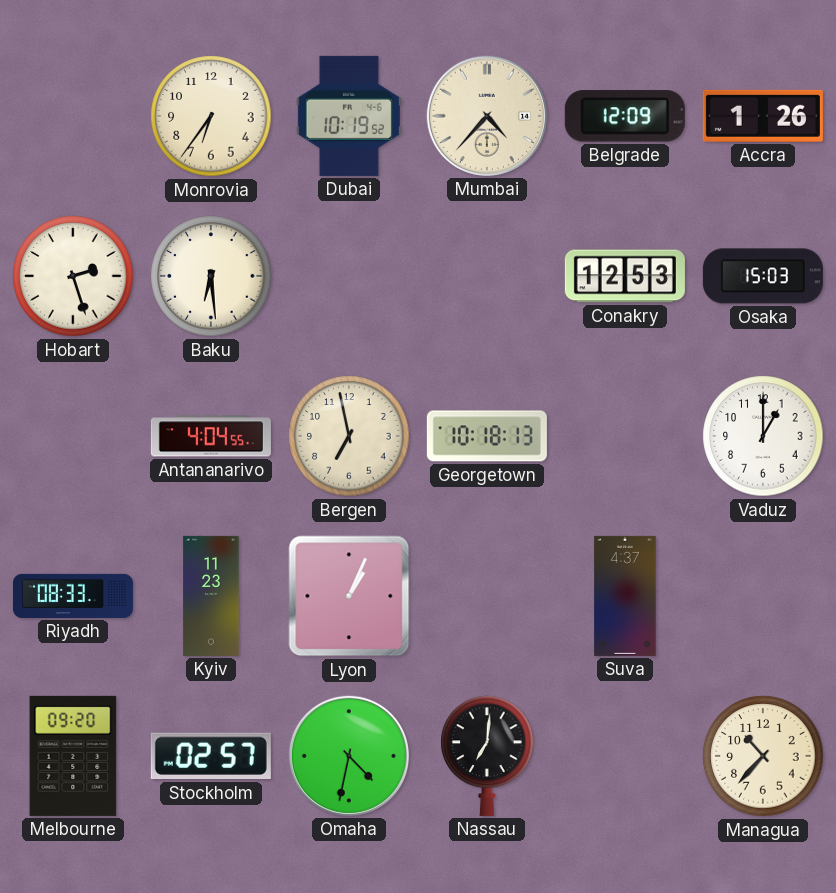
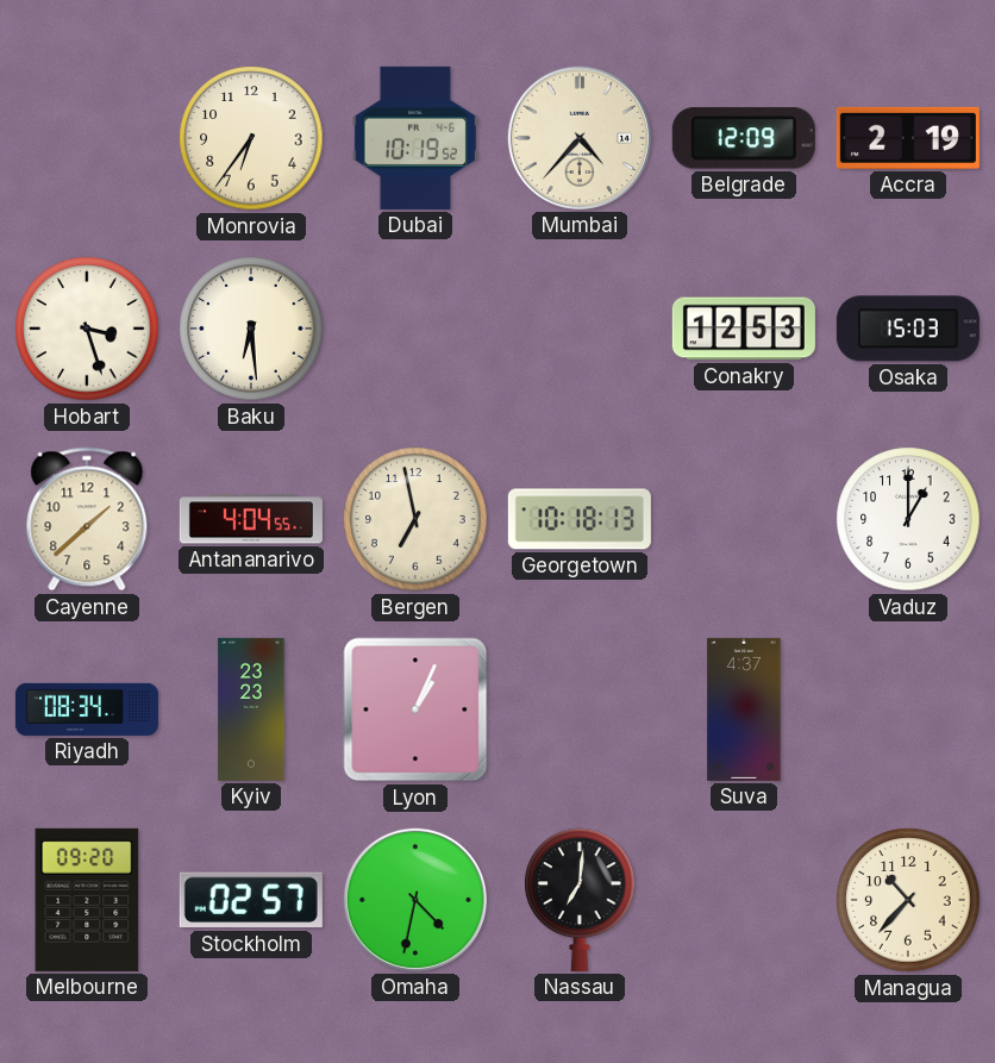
Accra: 1:26 -> 2:19
Hobart: 2:27 -> 3:27
Cayenne: none -> 1:38
Riyadh: 08:33 -> 08:34
Kyiv: 11:23 -> 23:23
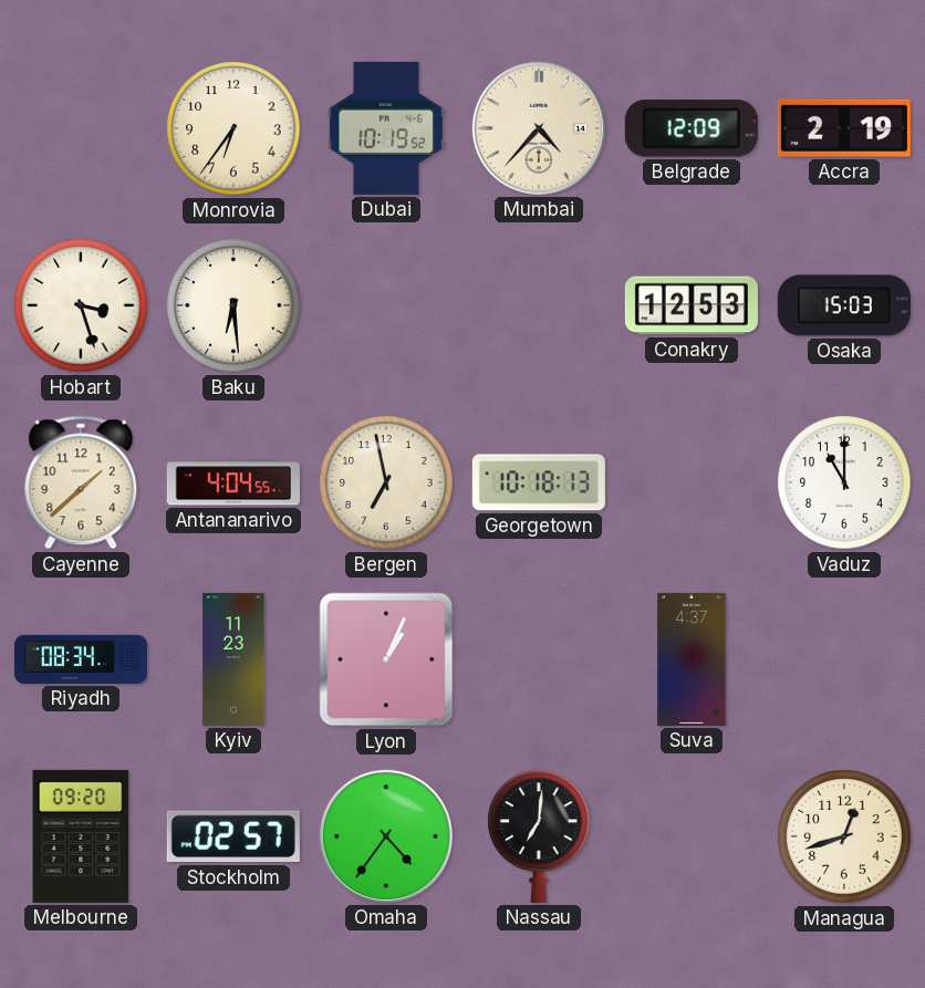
Vaduz: 1:00 -> 11:00
Kyiv: 23:23 -> 11:23
Omaha: 4:32 -> 4:36
Managua: 10:37 -> 12:42
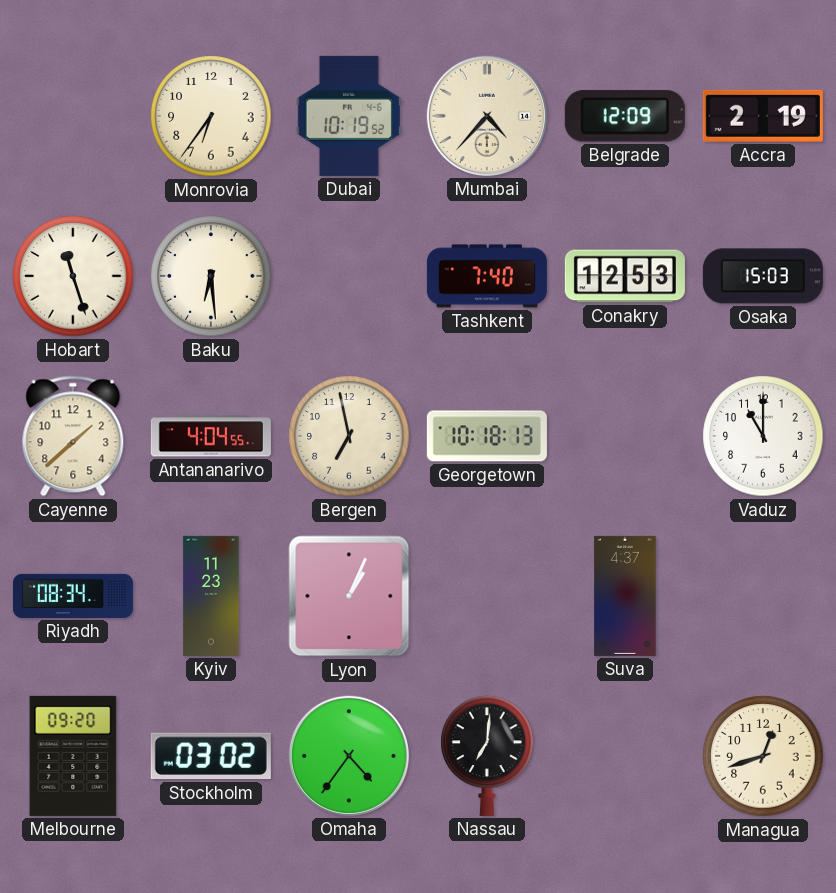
Hobart: 3:27 -> 11:27
Tashkent: none -> 7:40
Stockholm: 02:57 -> 03:02
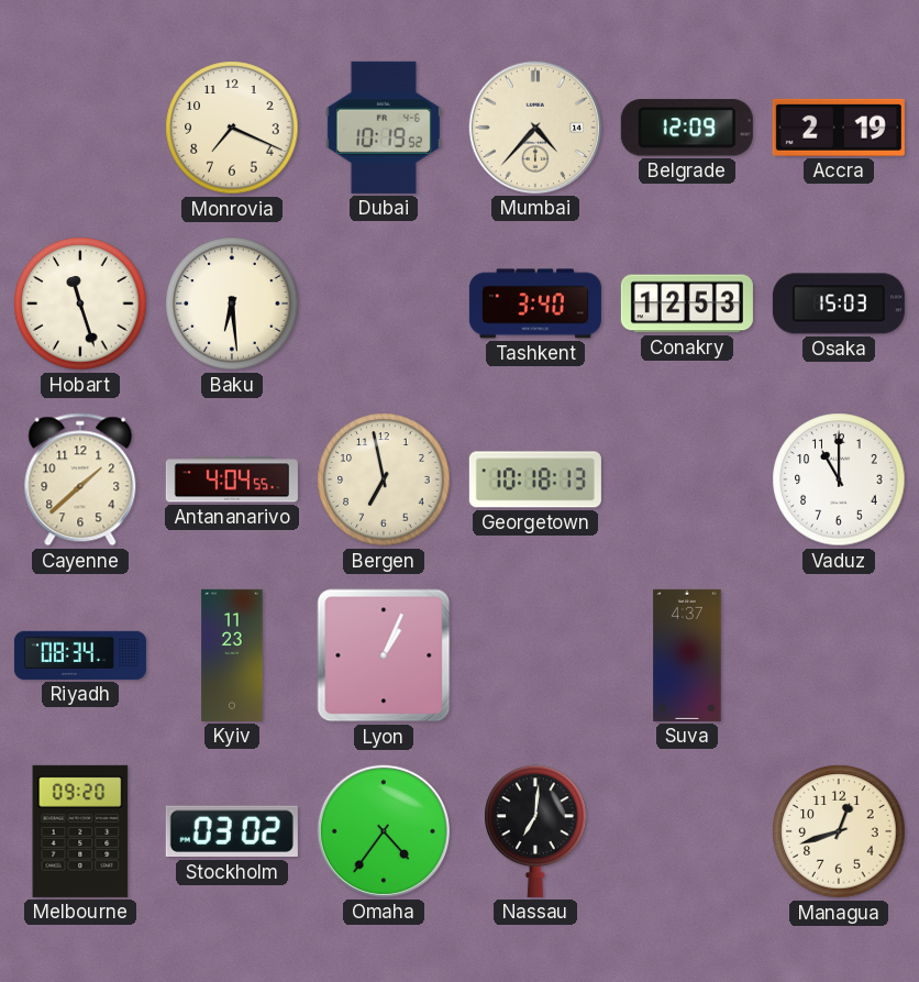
Monrovia: 6:36 -> 7:19
Tashkent: 7:40 -> 3:40
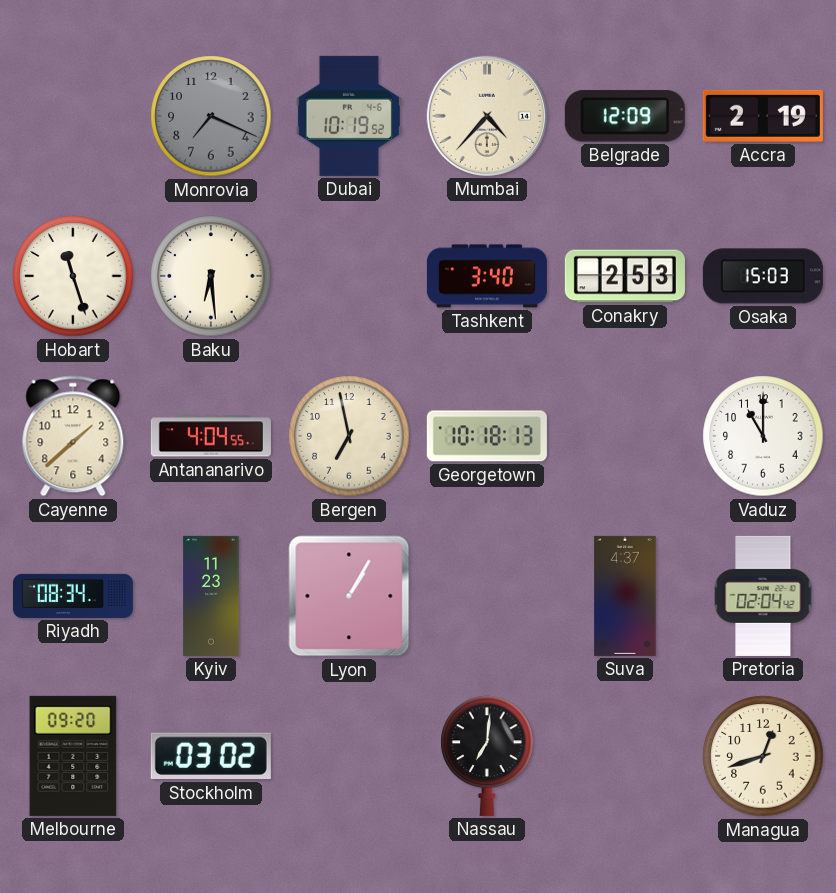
Monrovia dial: cream -> grey
Conakry: 12:53 -> 2:53
Lyon: 1:04 -> 1:05
Pretoria: none -> 02:04
Omaha: 4:36 -> none
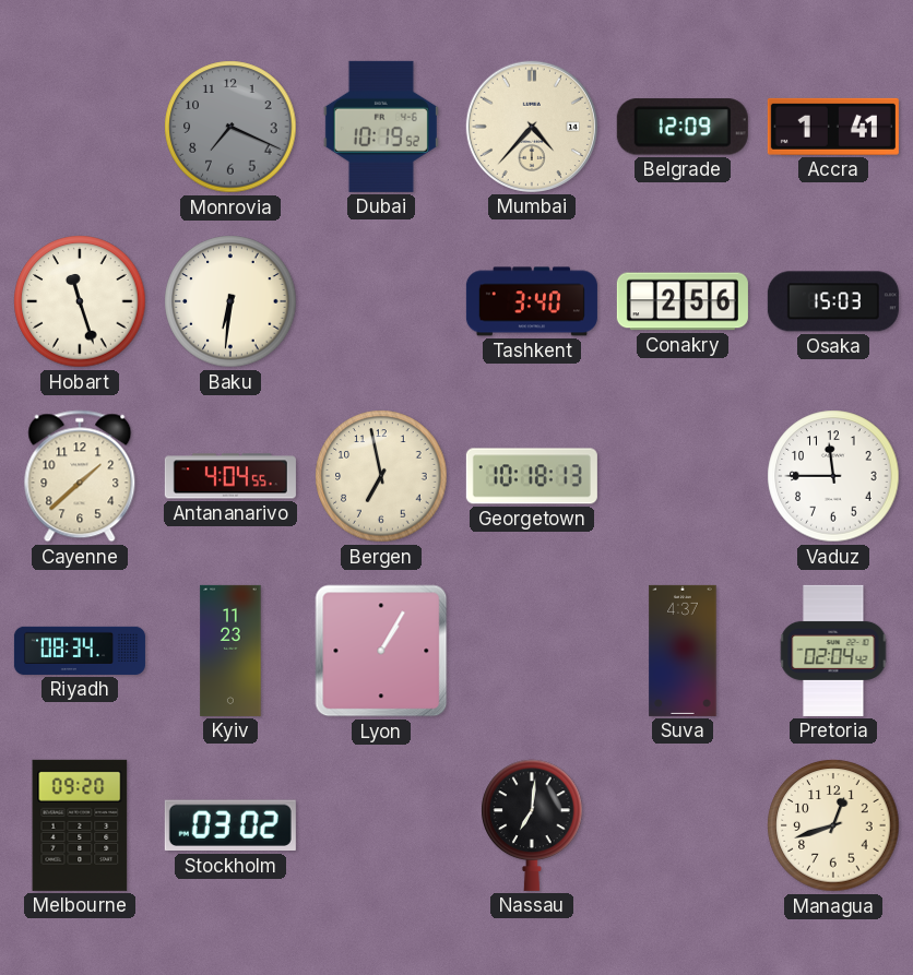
Accra: 2:19 -> 1:41
Baku: 6:29 -> 6:31
Conakry: 2:53 -> 2:56
Vaduz: 11:00 -> 11:45
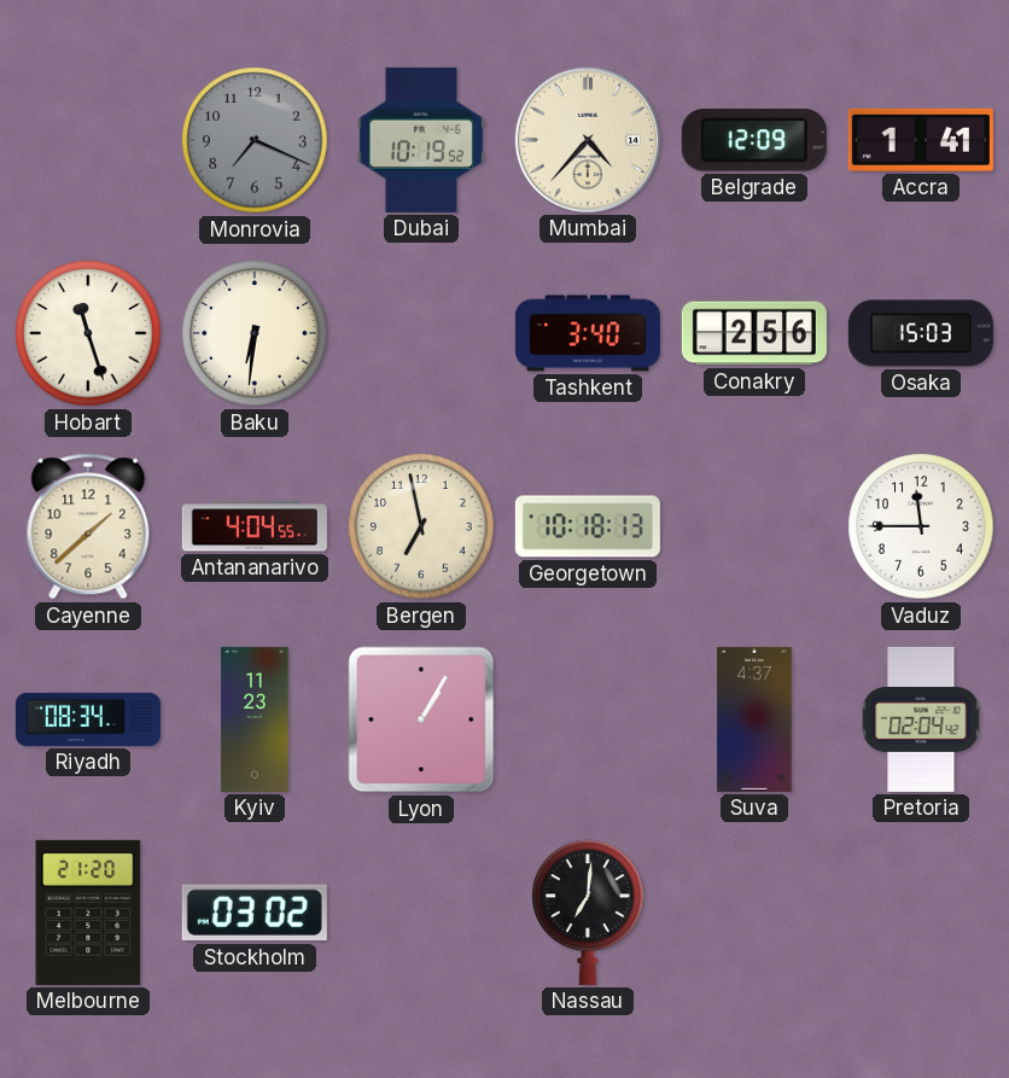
Melbourne: 09:20 -> 21:20
Managua: 12:42 -> none
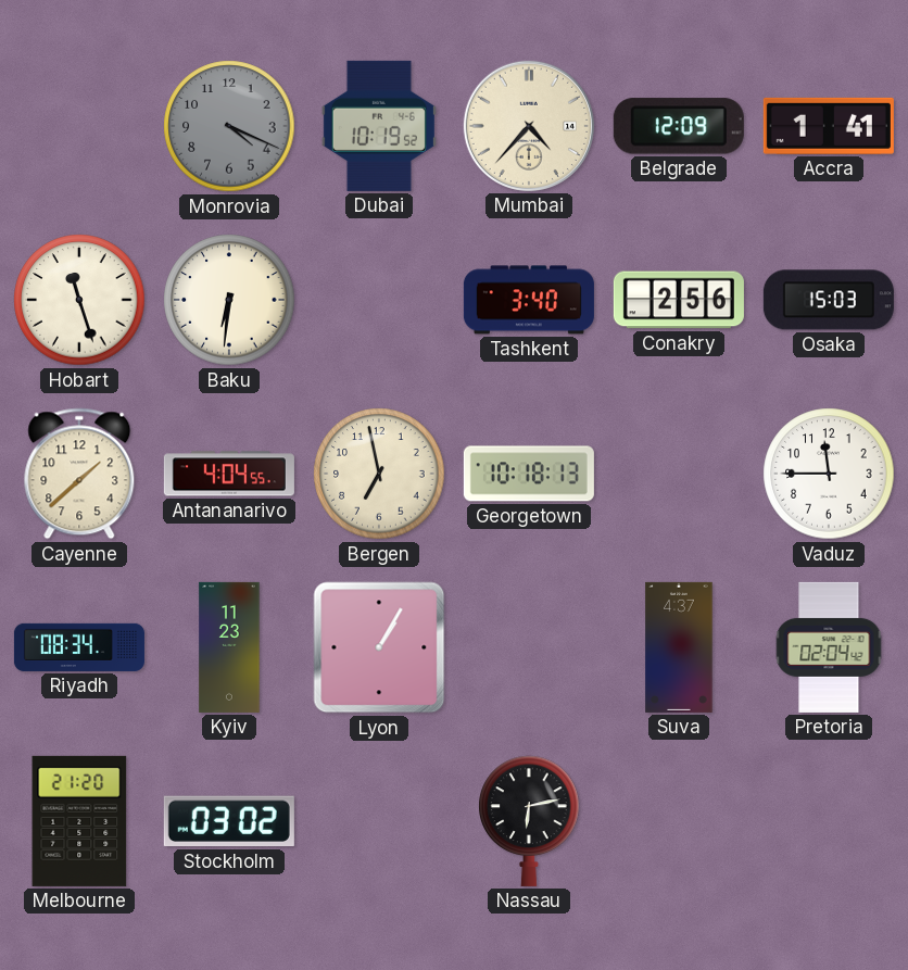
Monrovia: 7:19 -> 4:19
Nassau: 7:01 -> 6:13
